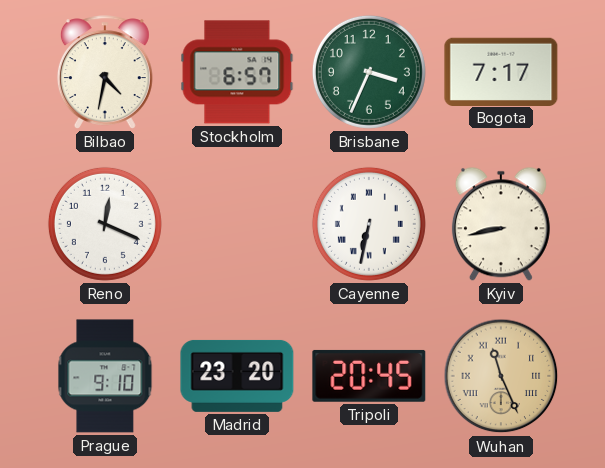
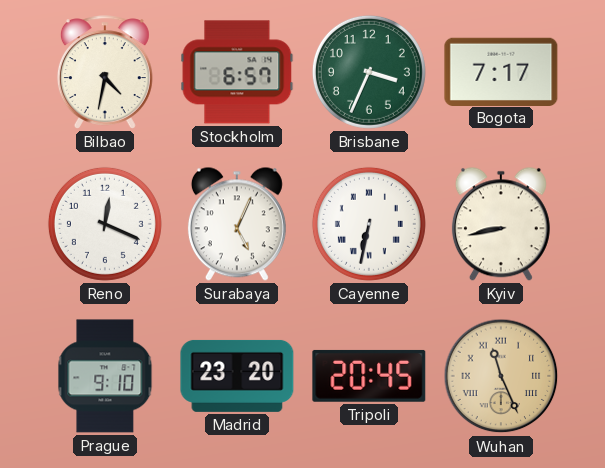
Surabaya: none -> 5:04
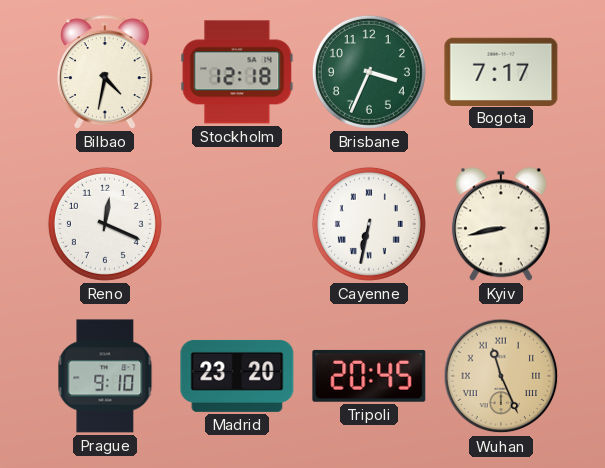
Stockholm: 6:57 -> 12:18
Surabaya: 5:04 -> none
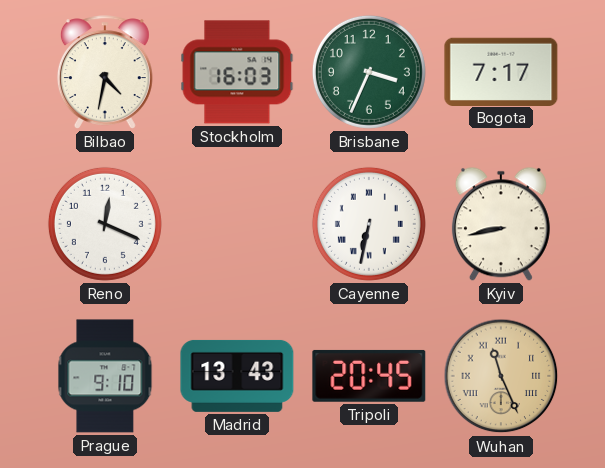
Stockholm: 12:18 -> 16:03
Madrid: 23:20 -> 13:43
